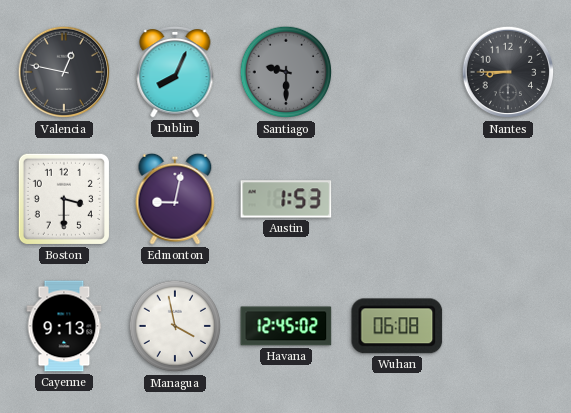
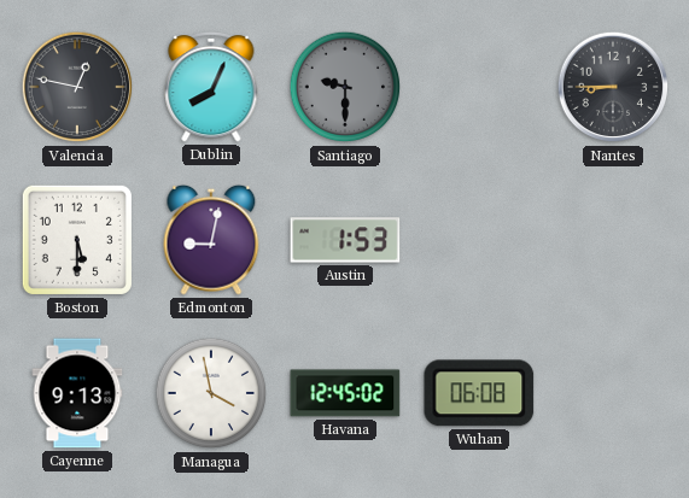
Boston: 3:30 -> 5:30
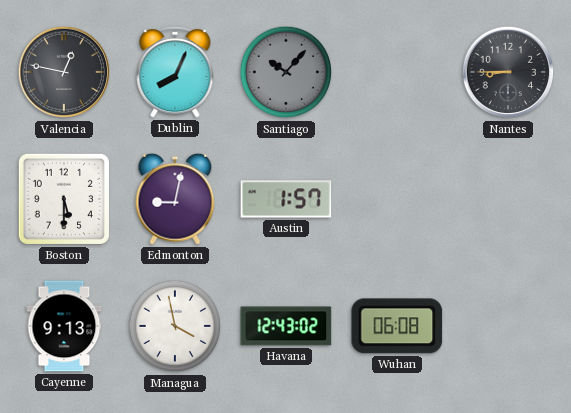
Santiago: 9:30 -> 10:07
Austin: 1:53 -> 1:57
Havana: 12:45 -> 12:43
